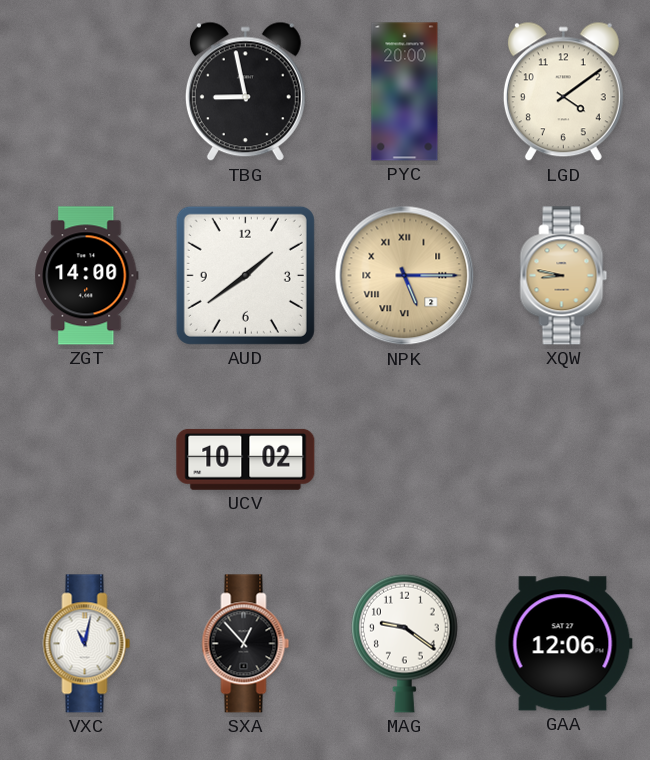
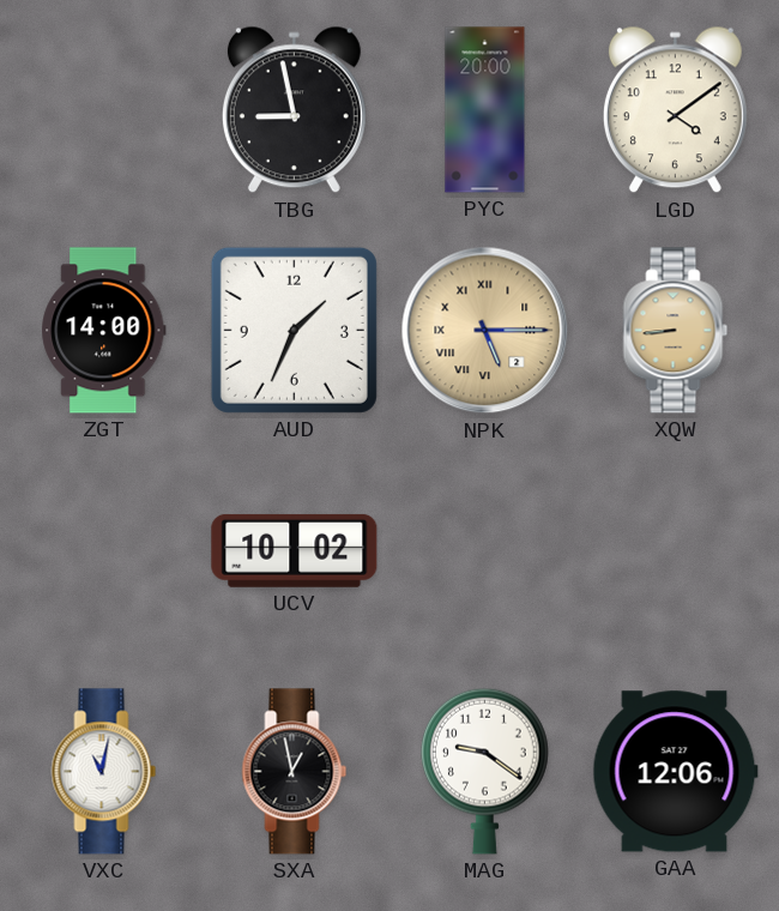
AUD: 1:39 -> 1:34
XQW: 8:47 -> 8:44
SXA: 12:53 -> 12:58
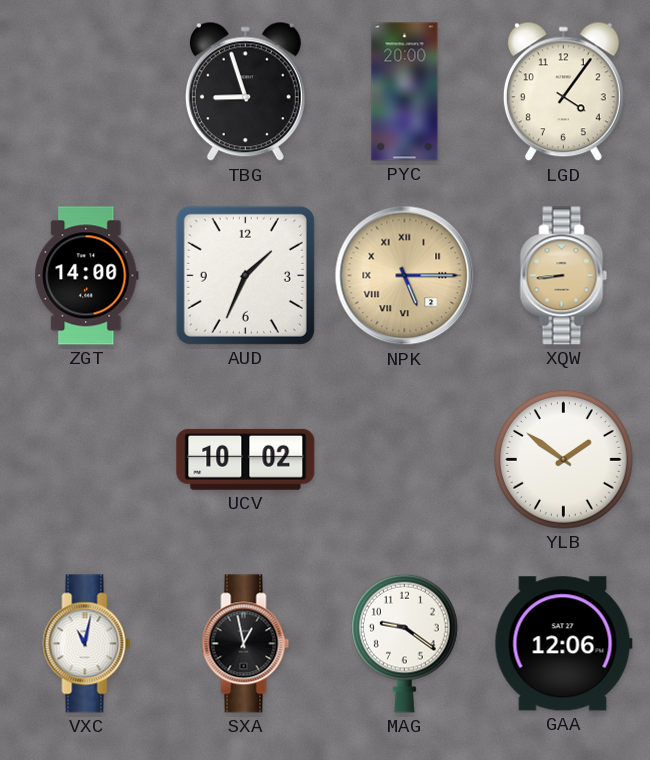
TBG: 8:58 -> 8:57
LGD: 4:09 -> 4:06
YLB: none -> 1:51
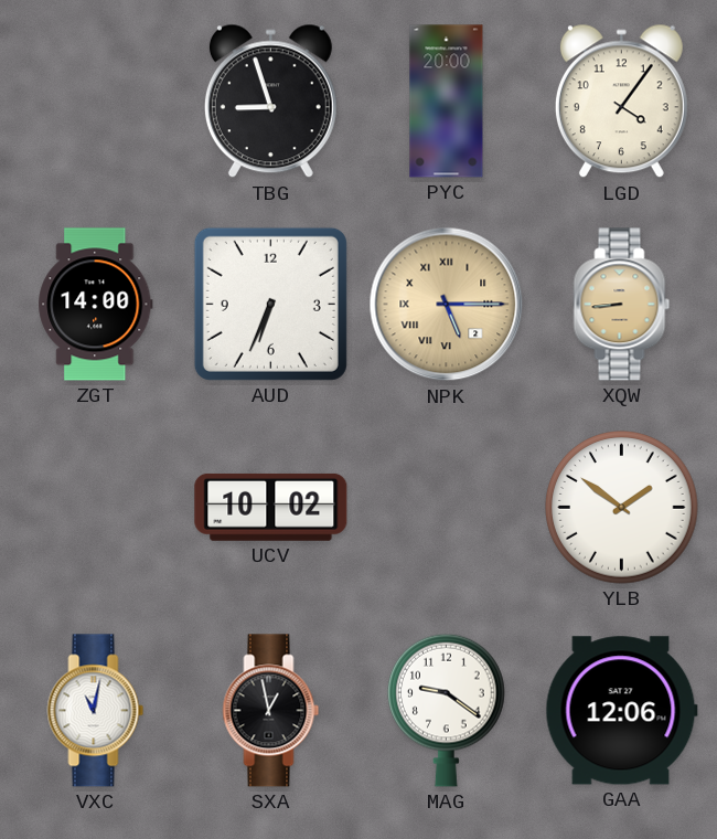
AUD: 1:34 -> 6:34
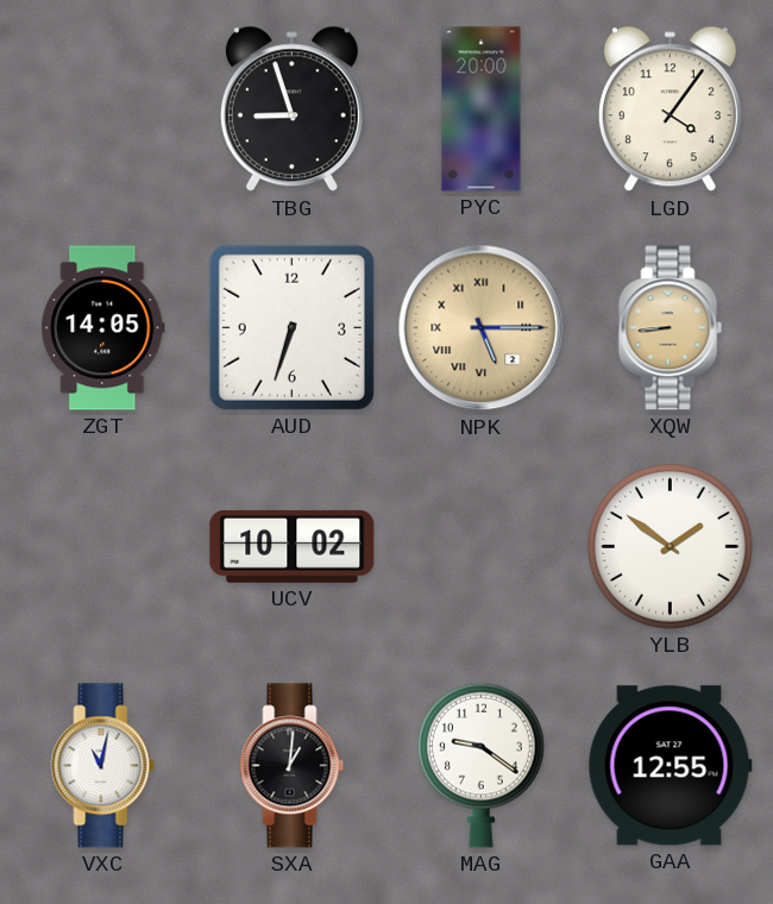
ZGT: 14:00 -> 14:05
AUD: 6:34 -> 6:33
SXA: 12:58 -> 1:01
GAA: 12:06 -> 12:55
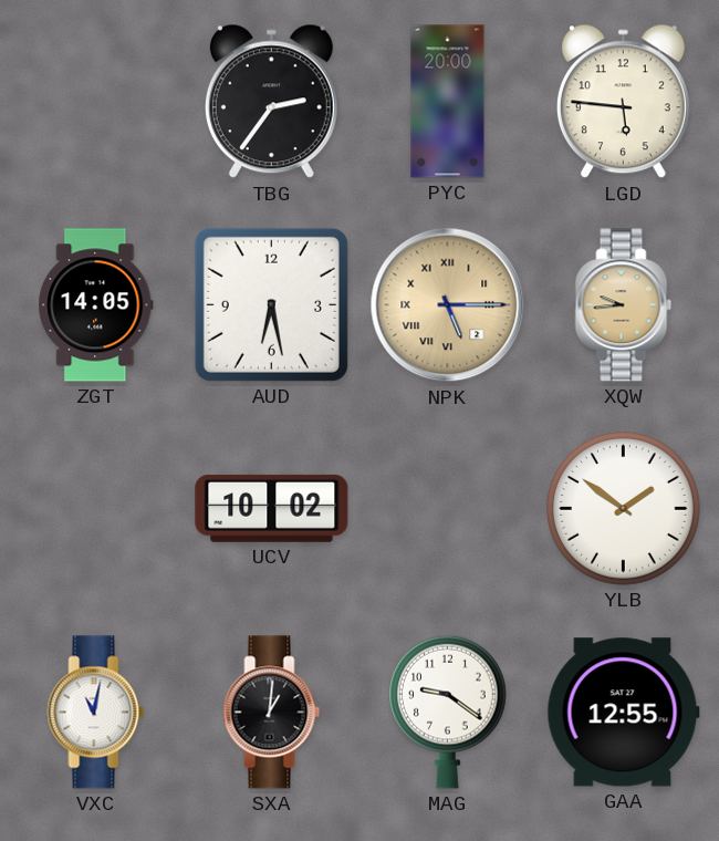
TBG: 8:57 -> 2:36
LGD: 4:06 -> 5:46
AUD: 6:33 -> 6:28
XQW: 8:44 -> 9:44
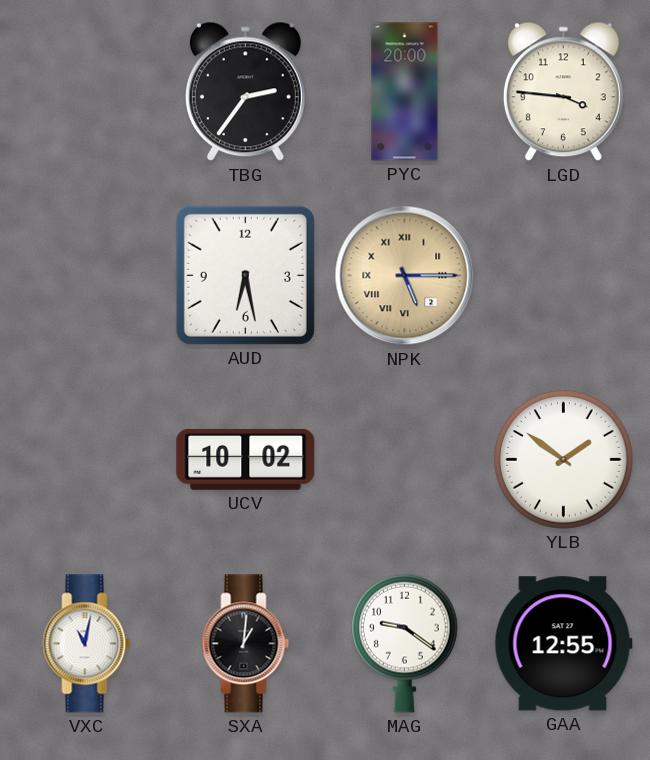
LGD: 5:46 -> 3:46
ZGT: 14:05 -> none
XQW: 9:44 -> none
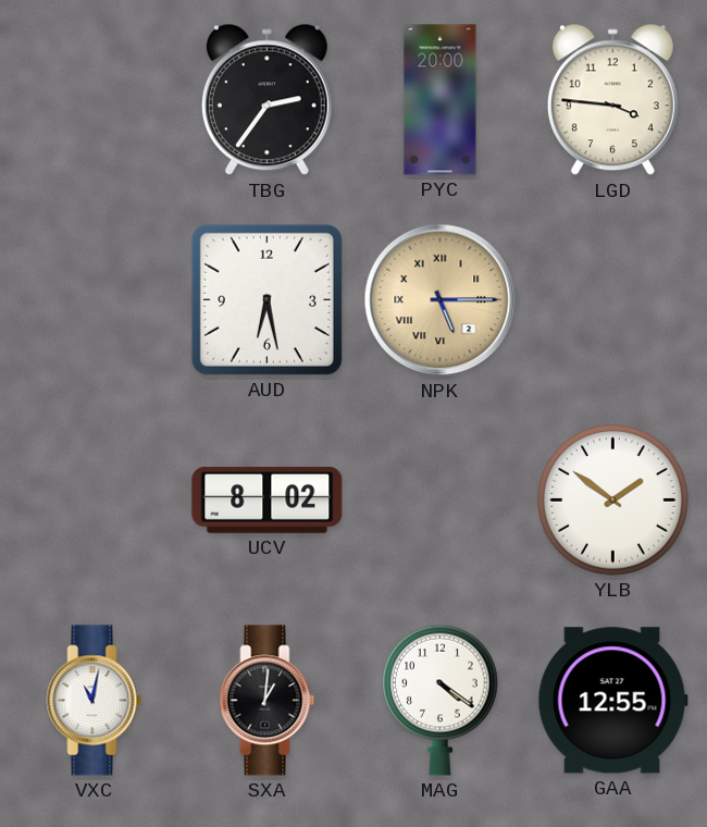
UCV: 10:02 -> 8:02
MAG: 9:21 -> 4:21
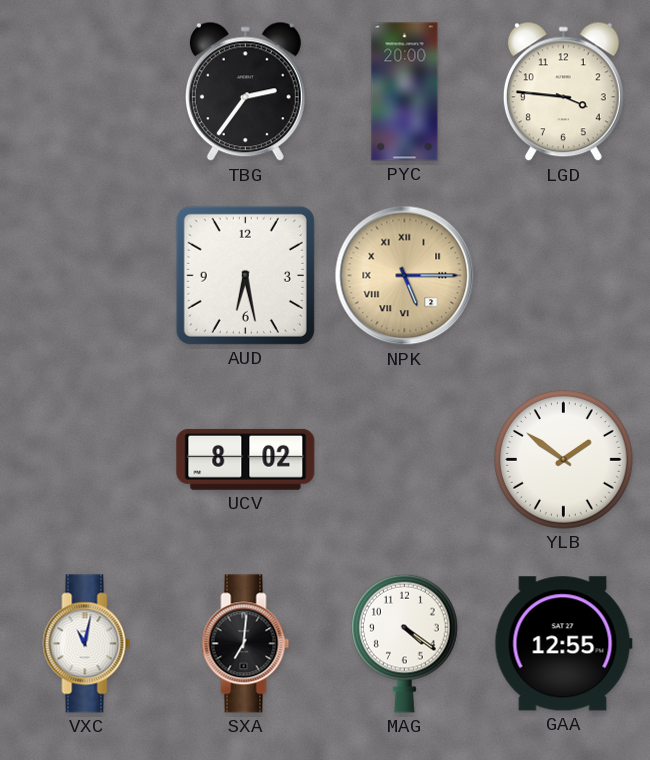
SXA: 1:01 -> 7:01
